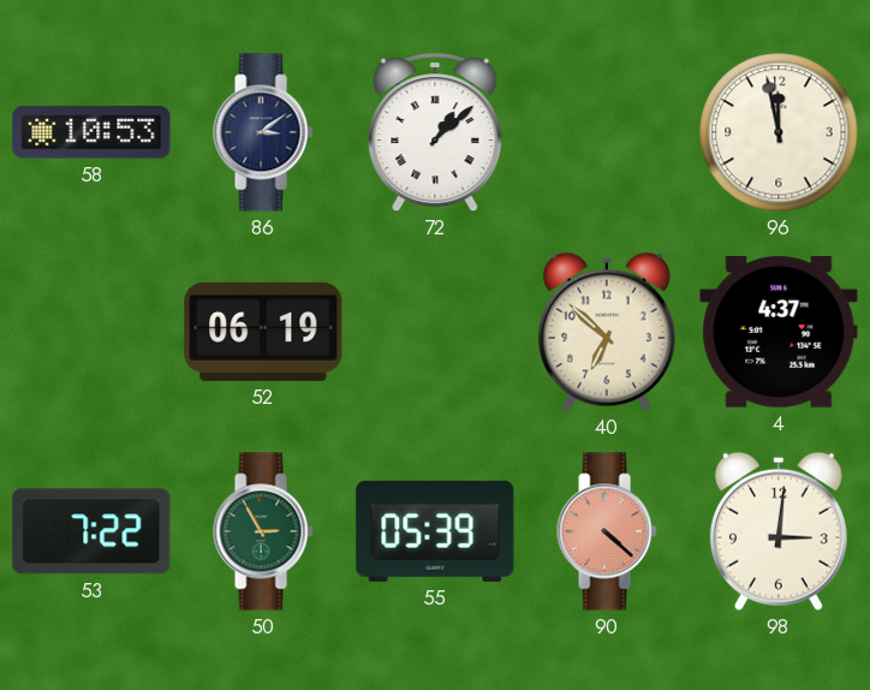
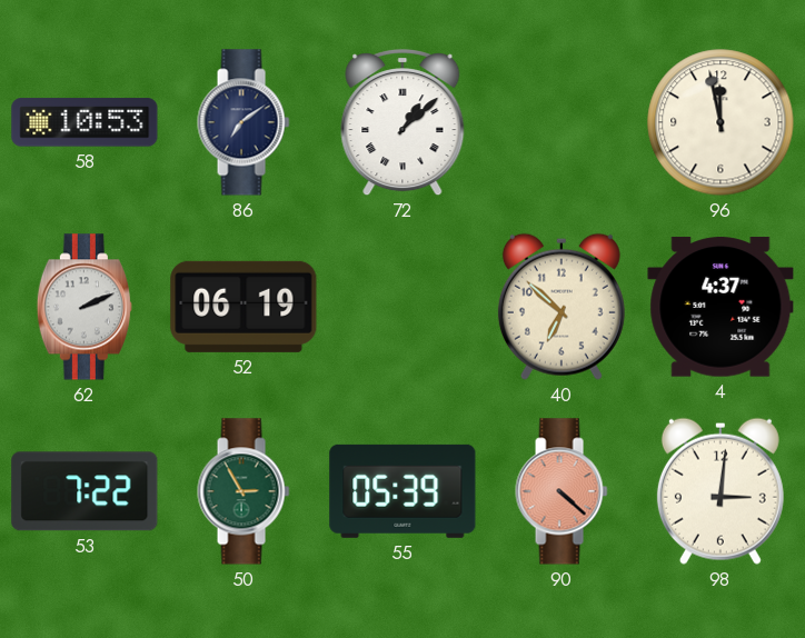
86: 3:09 -> 7:09
62: none -> 2:11
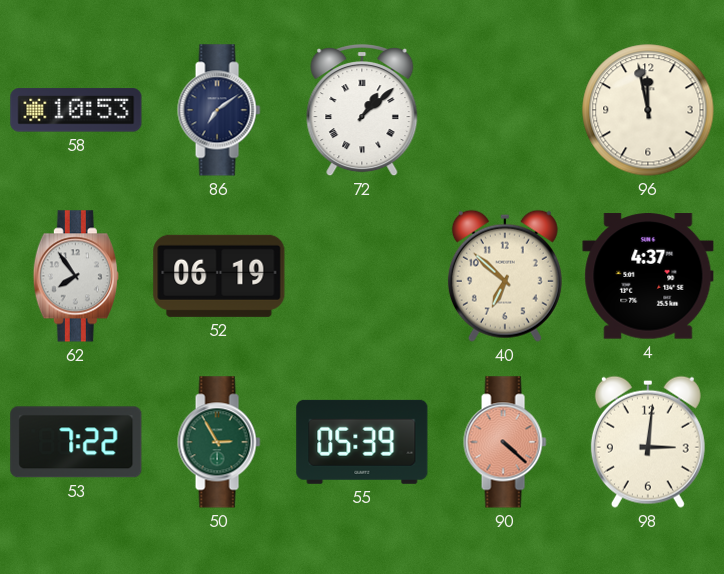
62: 2:11 -> 7:54
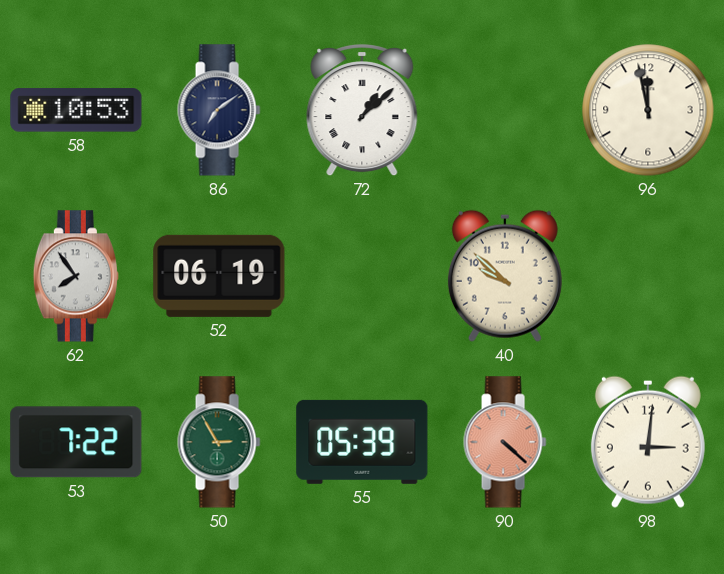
40: 6:52 -> 9:52
4: 4:37 -> none
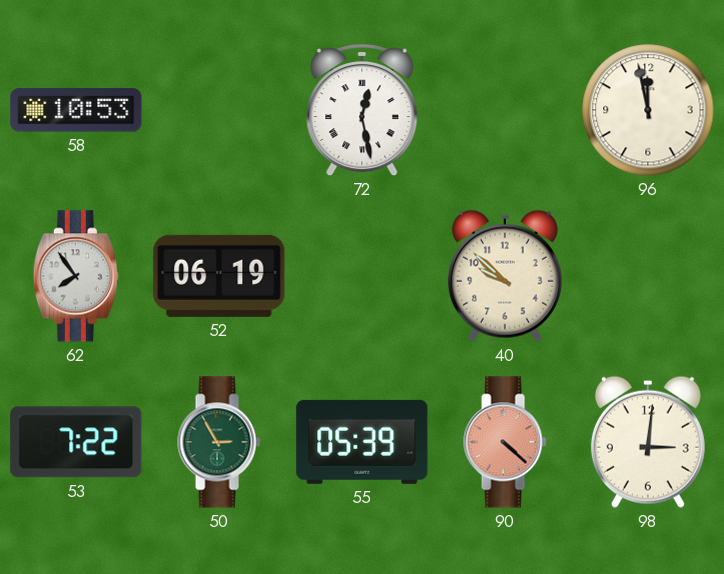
86: 7:09 -> none
72: 1:08 -> 12:28
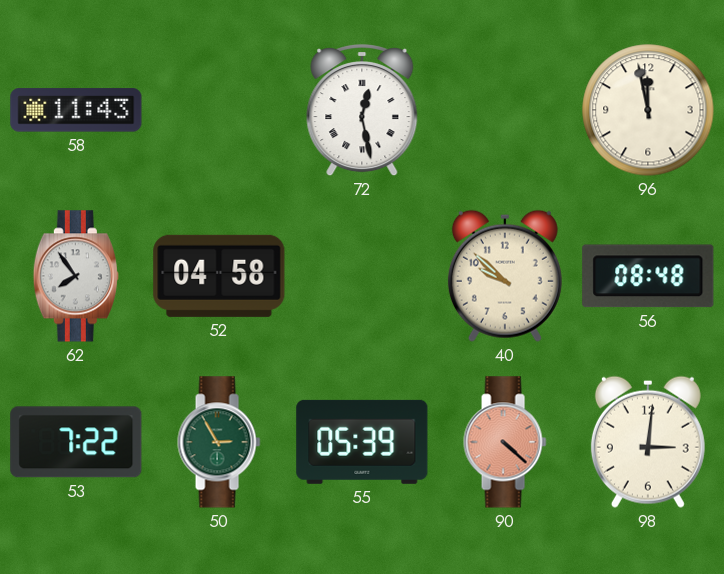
58: 10:53 -> 11:43
52: 06:19 -> 04:58
56: none -> 08:48
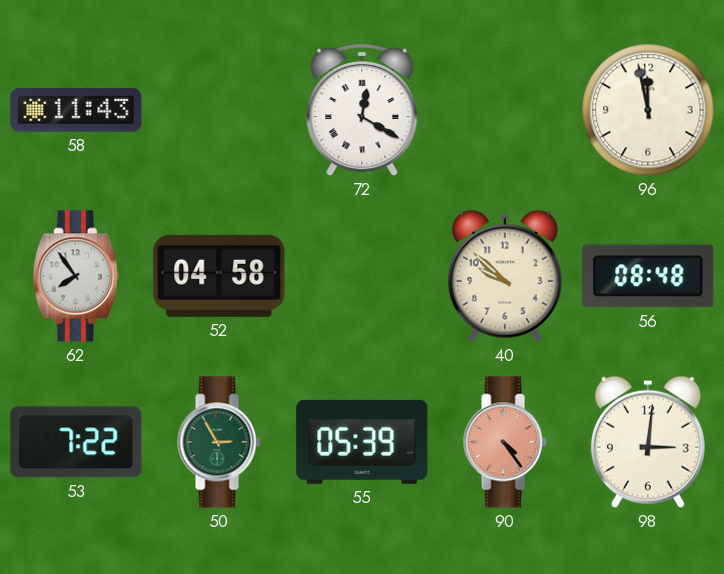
72: 12:28 -> 12:20
90: 4:22 -> 4:24
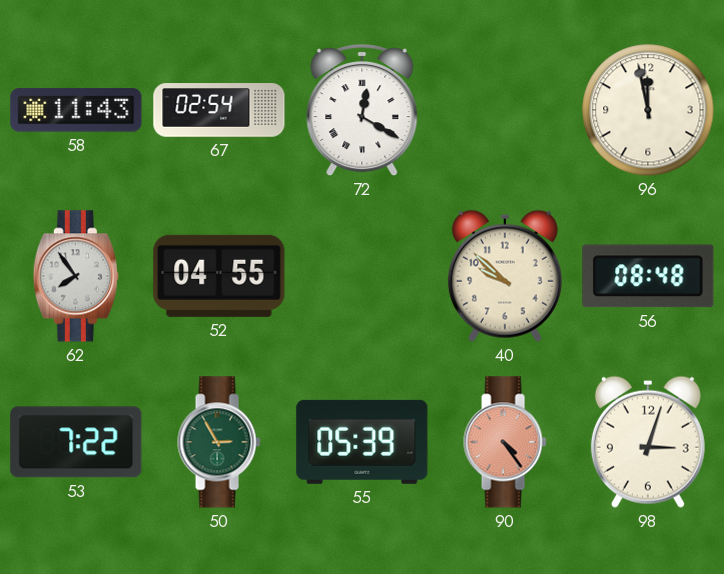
67: none -> 02:54
52: 04:58 -> 04:55
98: 3:01 -> 3:03
